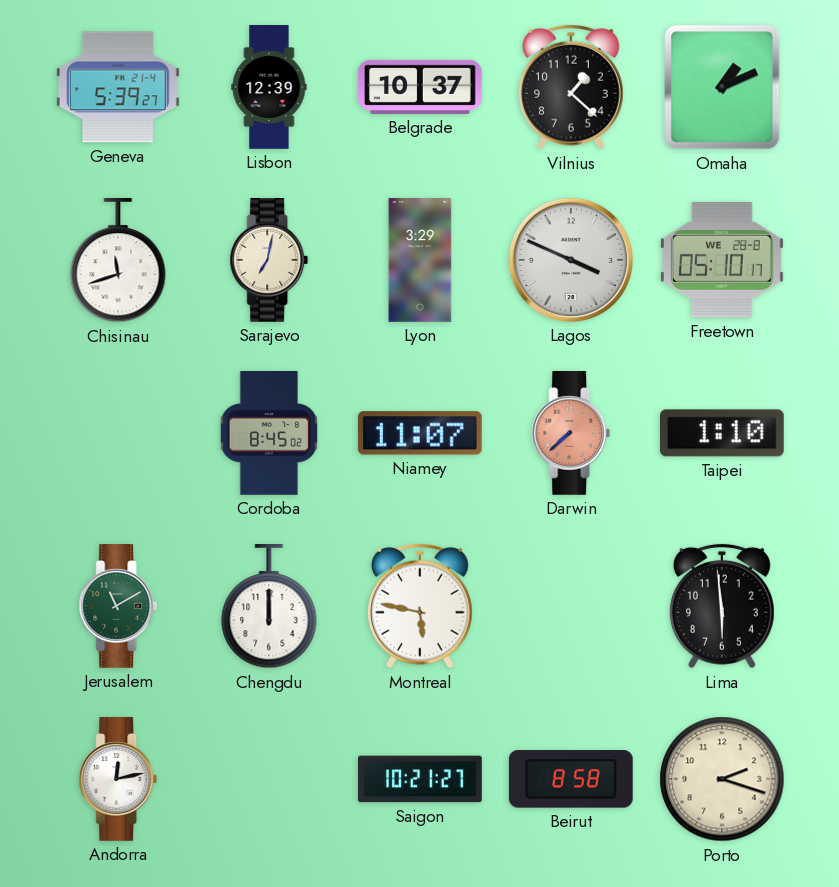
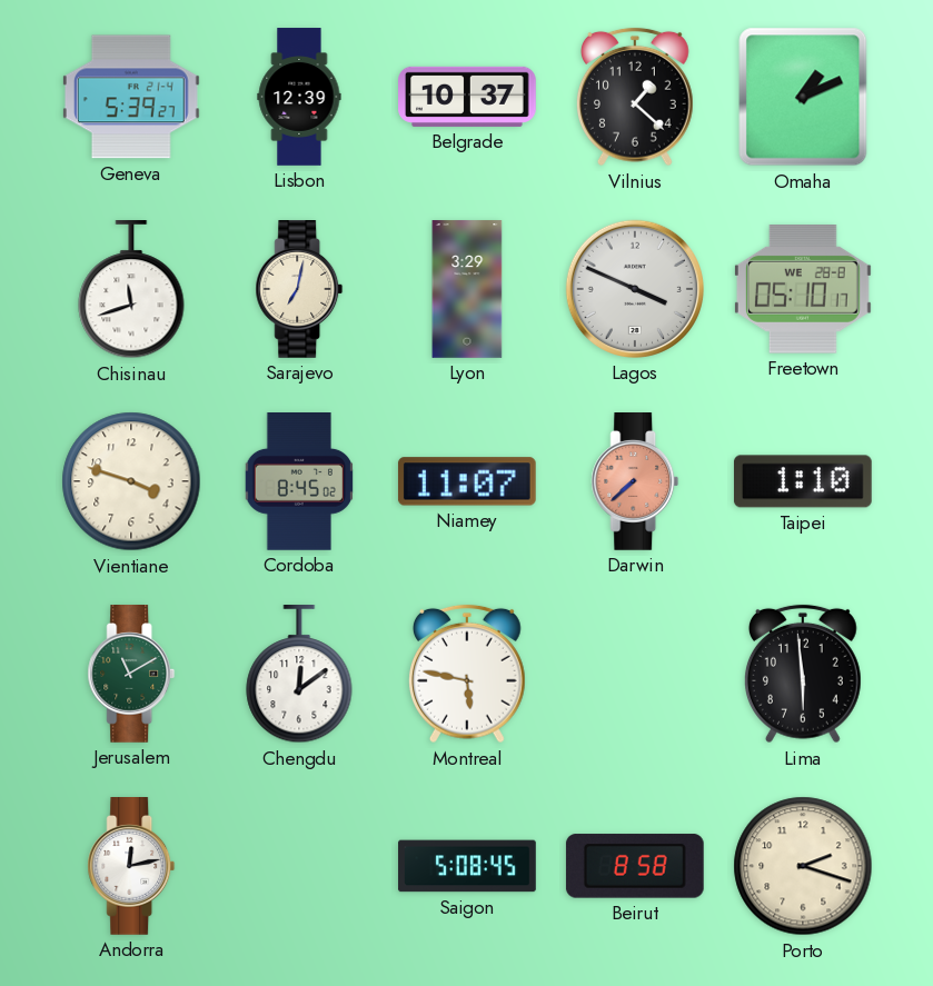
Vientiane: none -> 3:48
Chengdu: 12:00 -> 12:09
Saigon: 10:21 -> 5:08
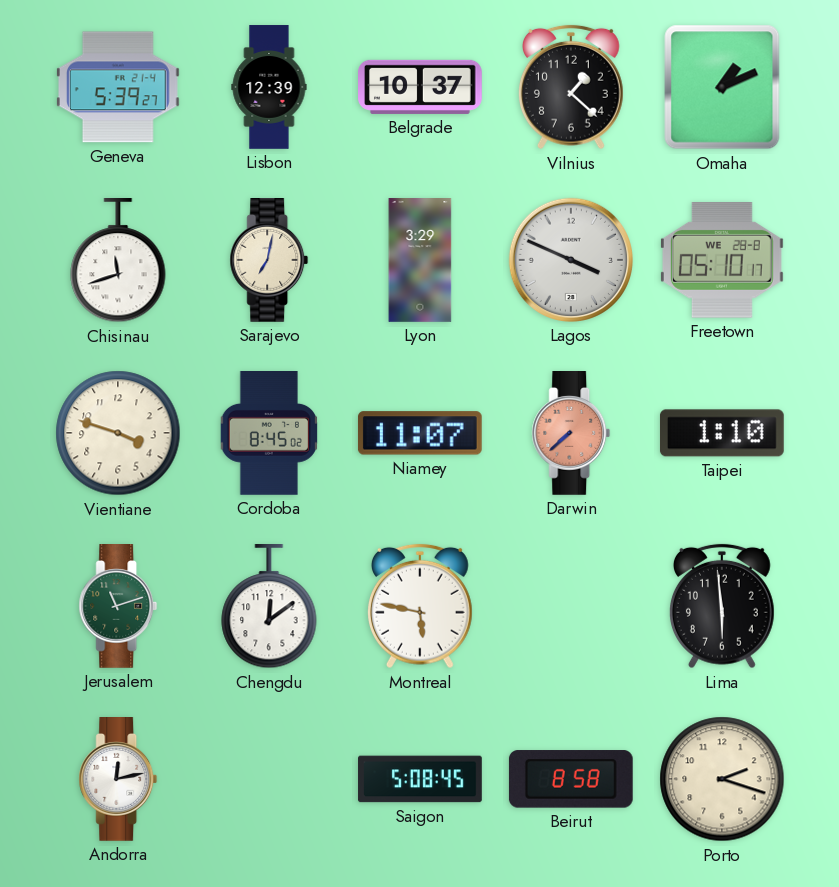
Jerusalem: 11:10 -> 11:12
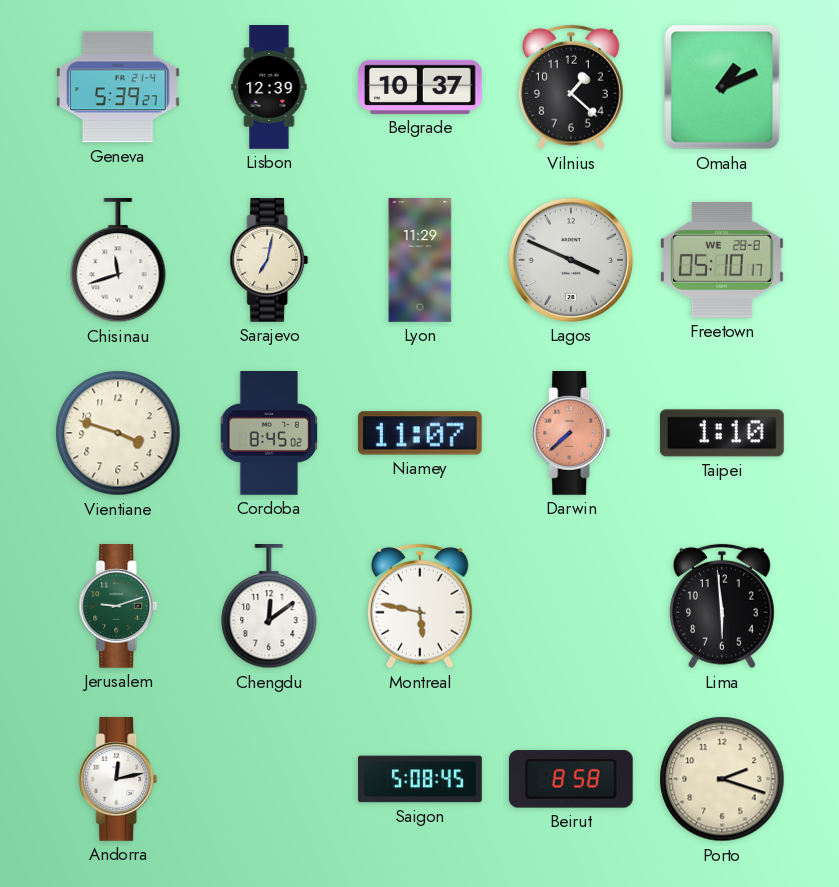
Lyon: 3:29 -> 11:29
Jerusalem: 11:12 -> 9:12
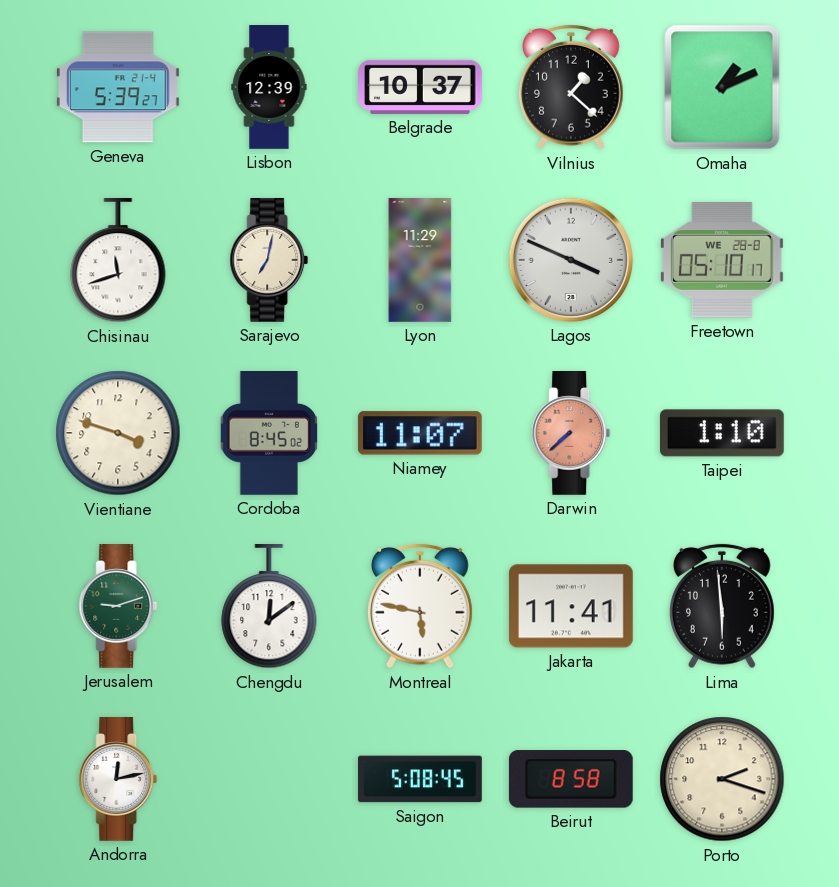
Jakarta: none -> 11:41
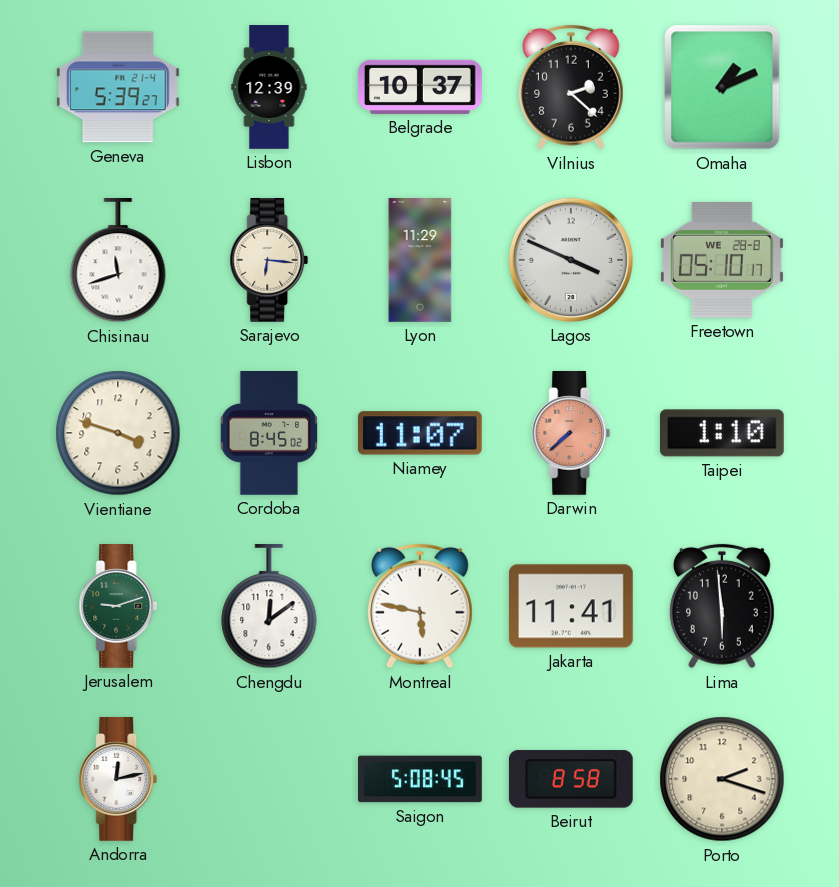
Vilnius: 1:22 -> 2:22
Sarajevo: 7:02 -> 6:16
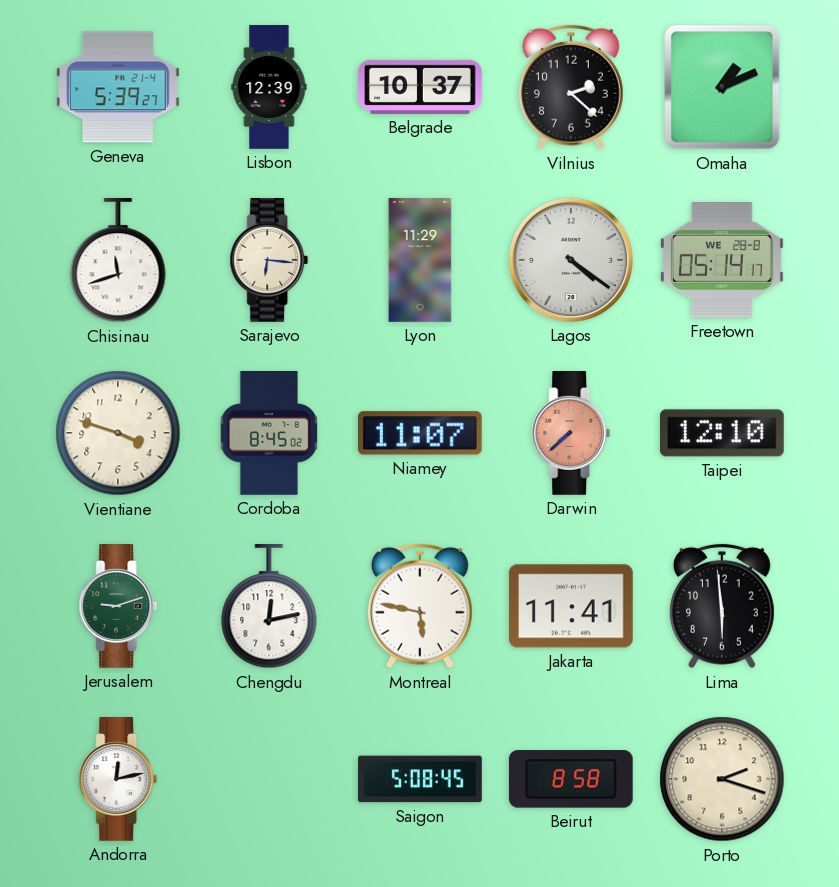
Lagos: 3:49 -> 4:21
Freetown: 05:10 -> 05:14
Taipei: 1:10 -> 12:10
Chengdu: 12:09 -> 12:13
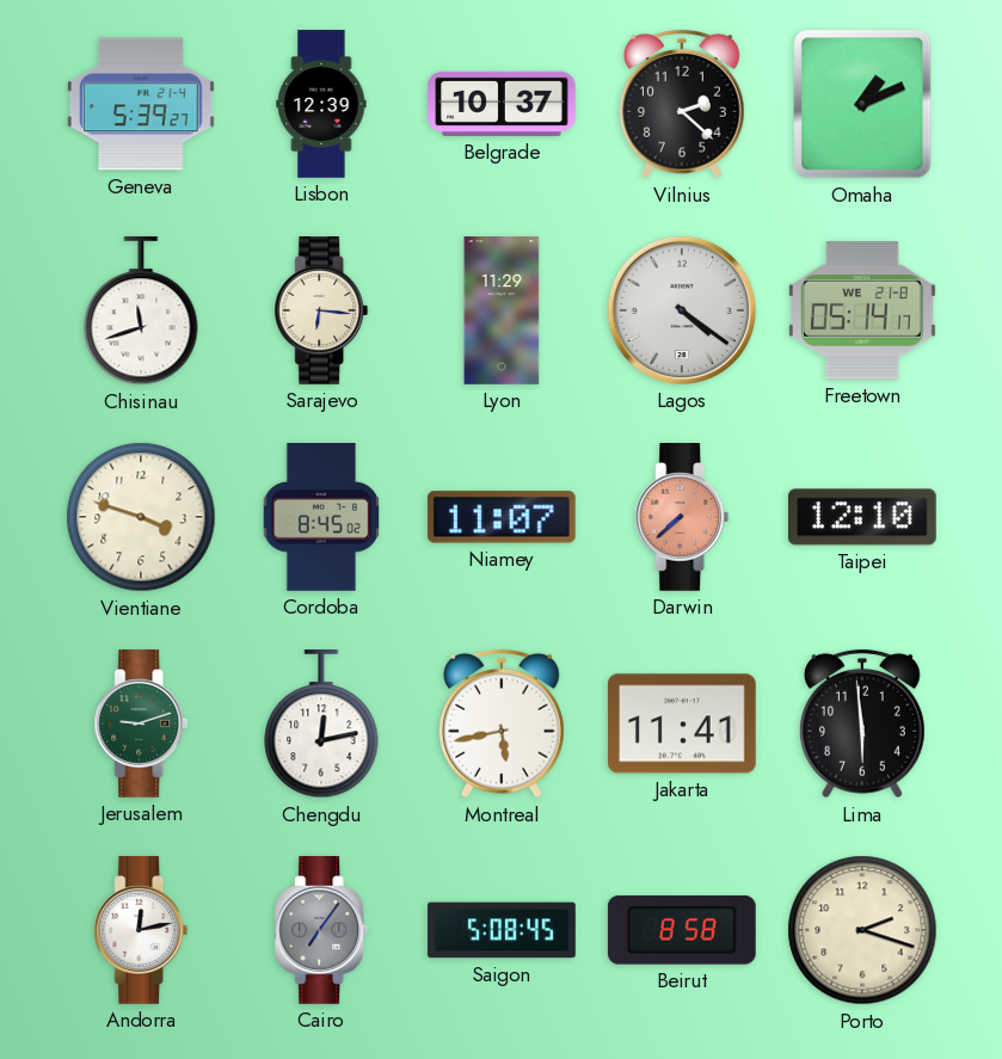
Freetown date: WE 28-8 -> WE 21-8
Montreal: 5:47 -> 5:43
Cairo: none -> 7:06
